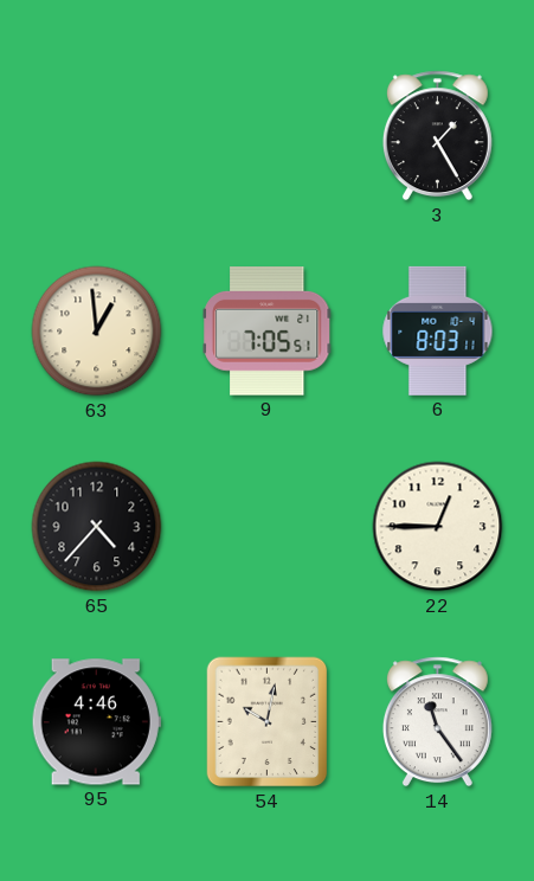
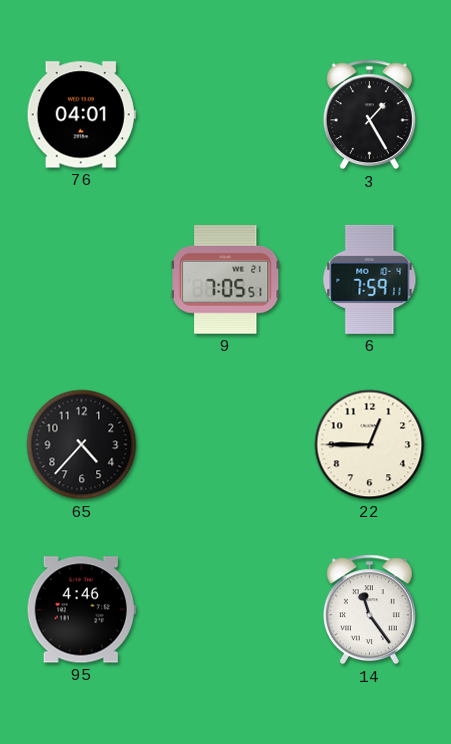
76: none -> 04:01
63: 12:59 -> none
6: 8:03 -> 7:59
54: 10:02 -> none
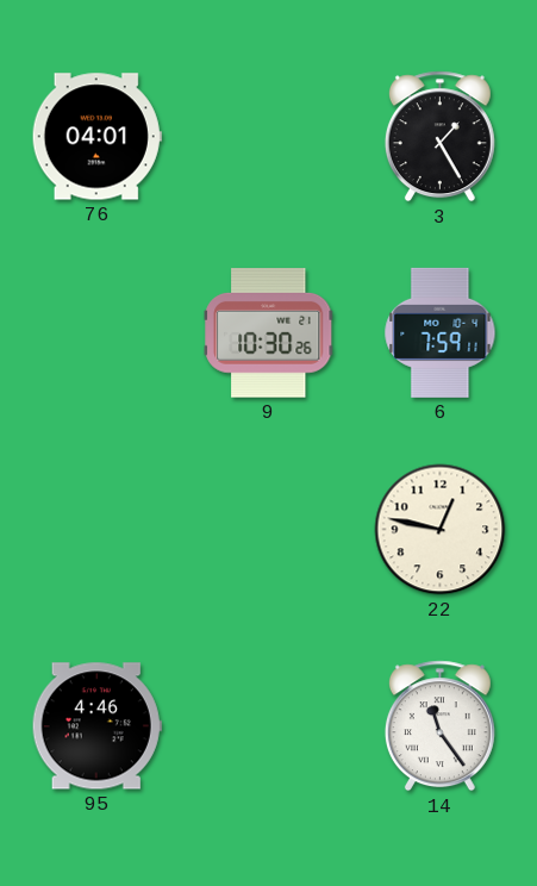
9: 7:05 -> 10:30
65: 4:37 -> none
22: 12:45 -> 12:47
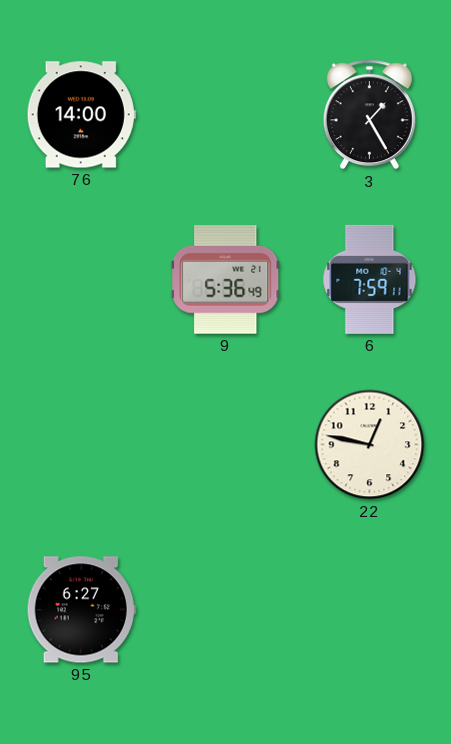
76: 04:01 -> 14:00
9: 10:30 -> 5:36
95: 4:46 -> 6:27
14: 11:24 -> none
